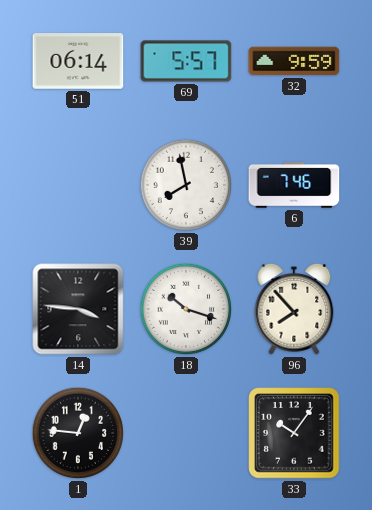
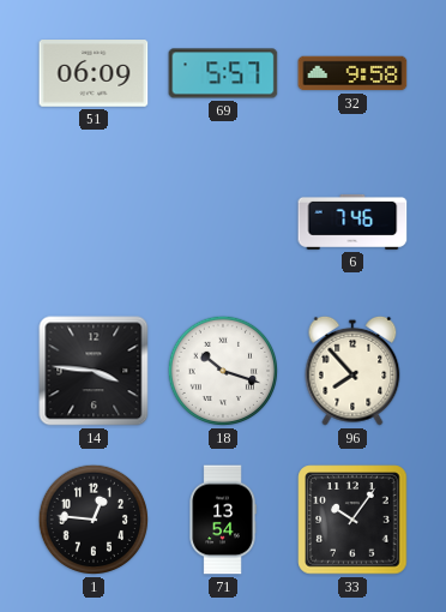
51: 06:14 -> 06:09
32: 9:59 -> 9:58
39: 7:58 -> none
71: none -> 13:54
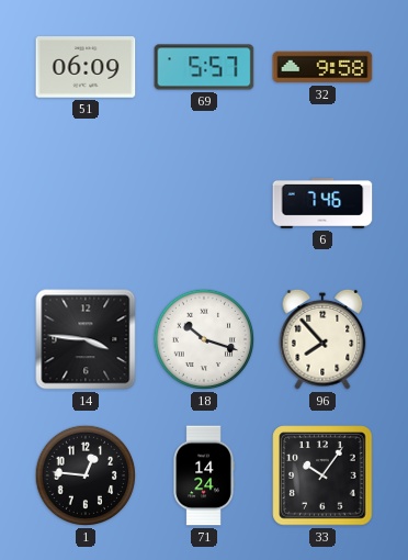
71: 13:54 -> 14:24
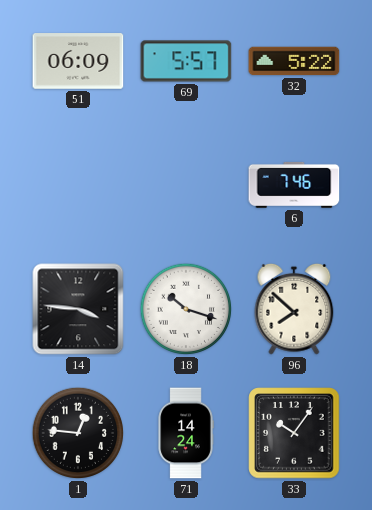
32: 9:58 -> 5:22
96: 7:53 -> 7:52
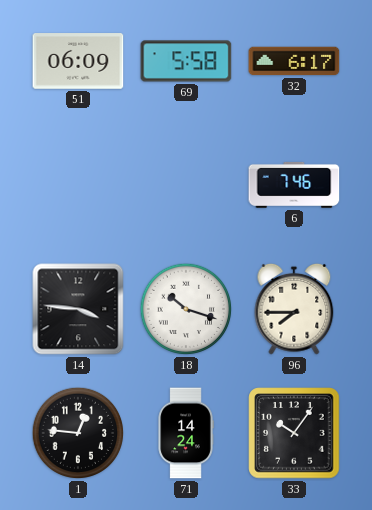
69: 5:57 -> 5:58
32: 5:22 -> 6:17
96: 7:52 -> 7:45
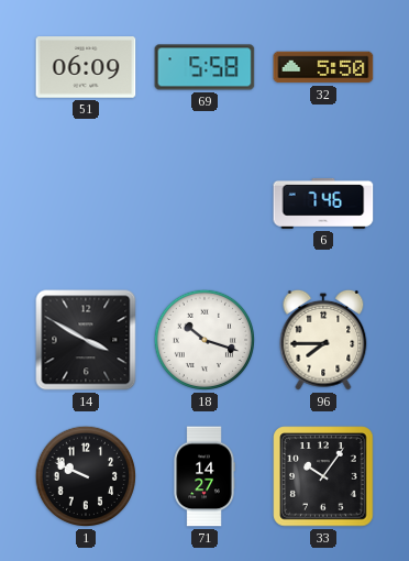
32: 6:17 -> 5:50
14: 3:46 -> 3:50
1: 12:46 -> 9:49
71: 14:24 -> 14:27
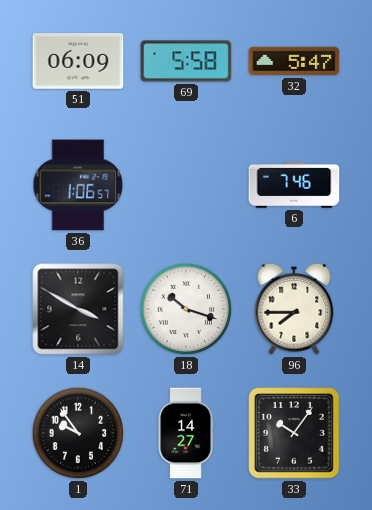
32: 5:50 -> 5:47
36: none -> 1:06
1: 9:49 -> 9:54
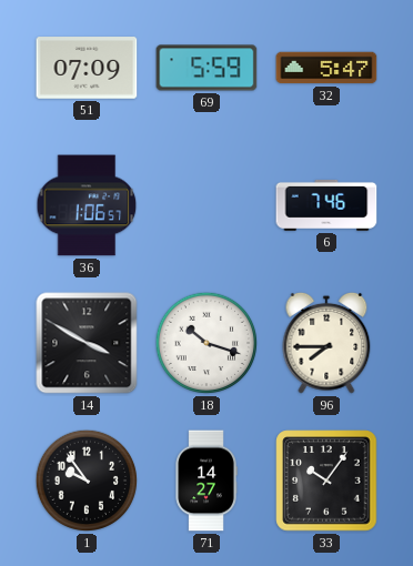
51: 06:09 -> 07:09
69: 5:58 -> 5:59
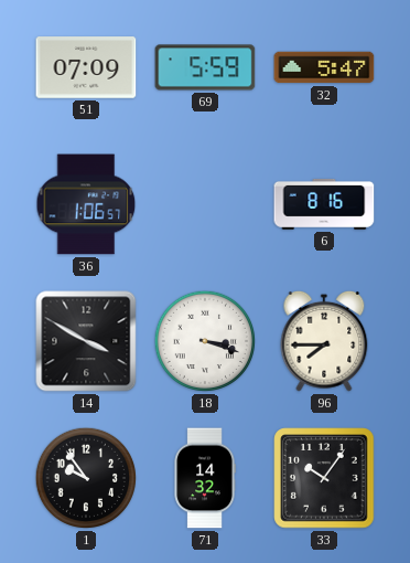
6: 7:46 -> 8:16
18: 10:18 -> 3:18
71: 14:27 -> 14:32
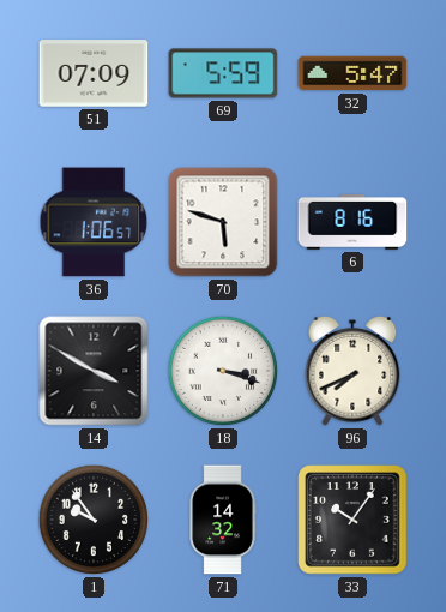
70: none -> 5:48
96: 7:45 -> 7:41
